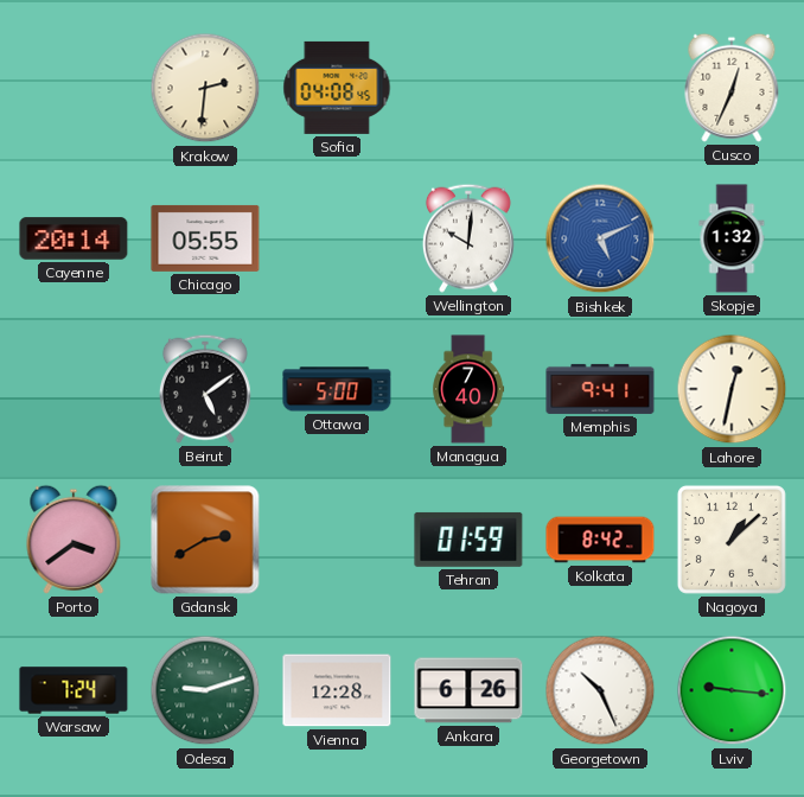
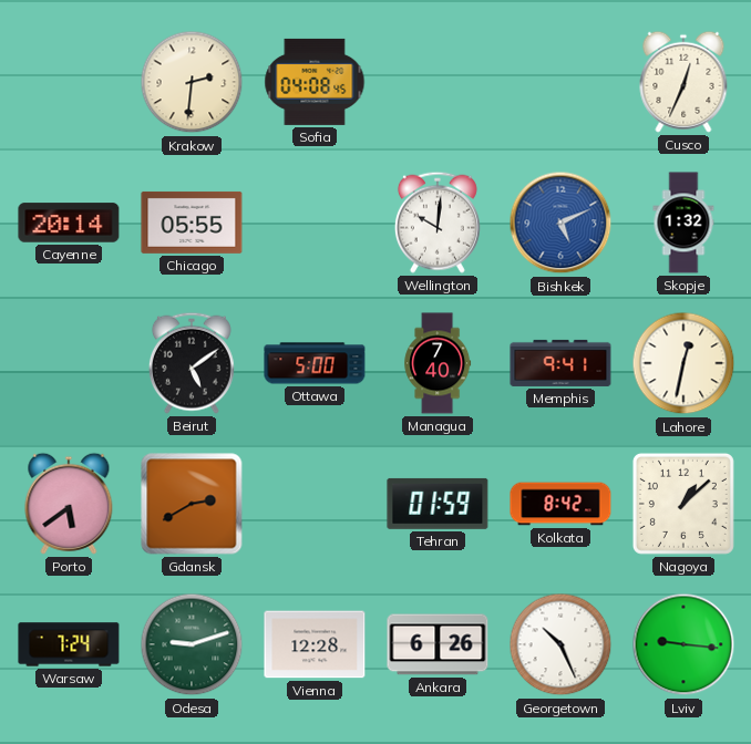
Porto: 3:39 -> 5:39
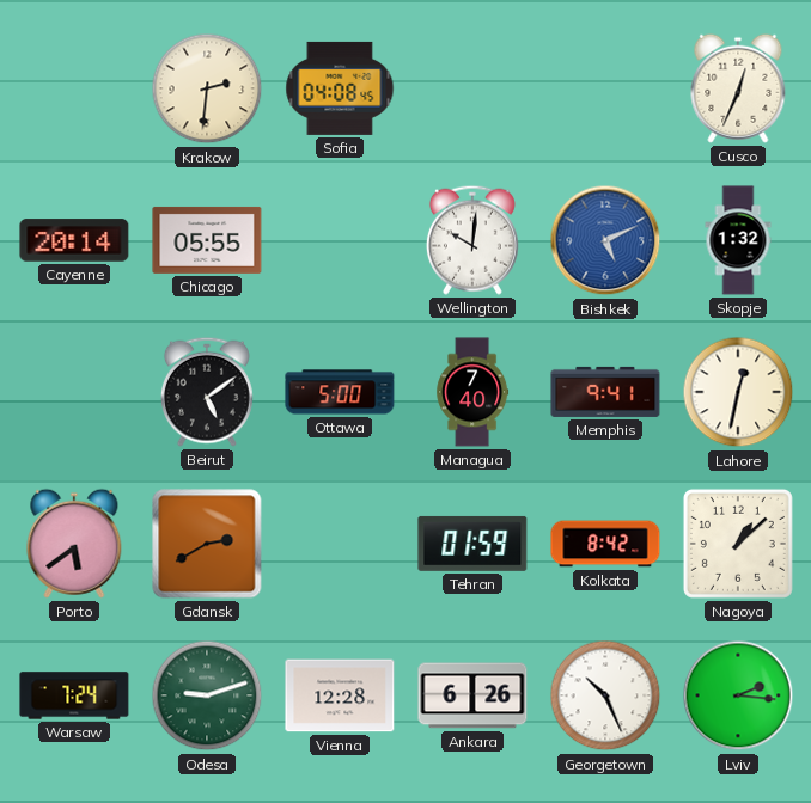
Lviv: 9:16 -> 2:16
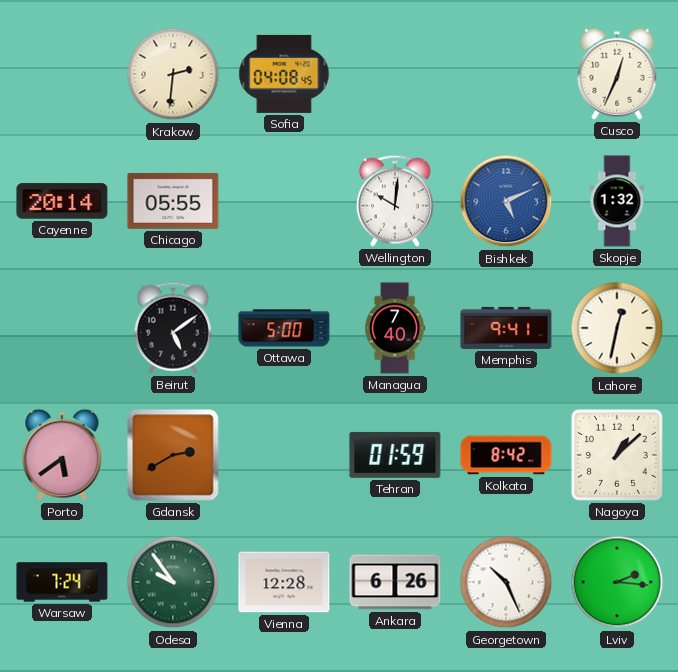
Odesa: 9:12 -> 9:54
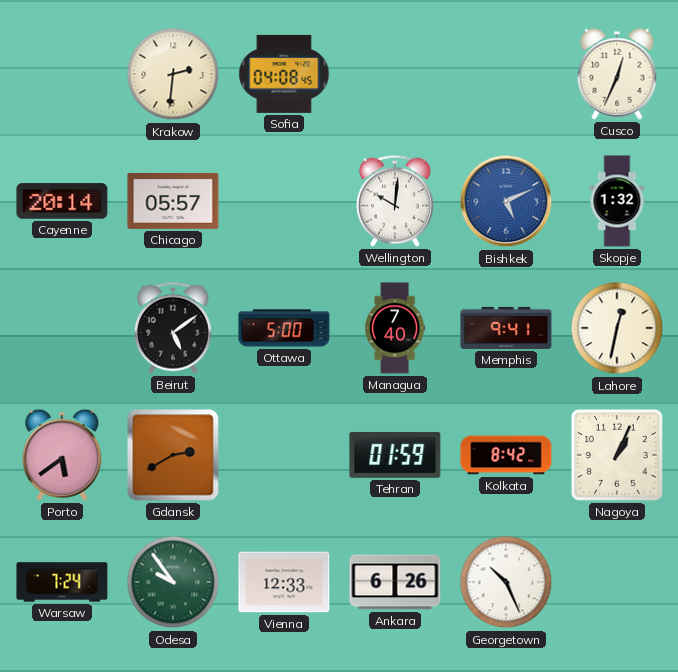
Chicago: 05:55 -> 05:57
Nagoya: 1:08 -> 1:04
Vienna: 12:28 -> 12:33
Lviv: 2:16 -> none
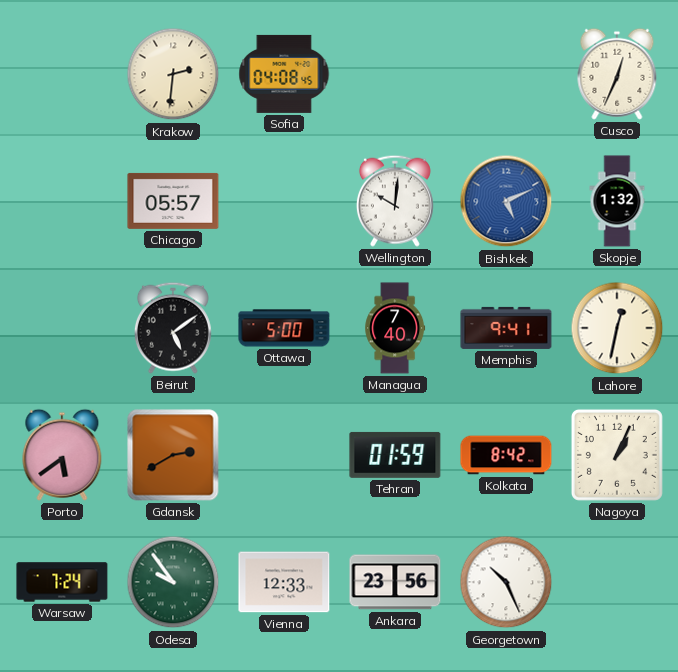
Cayenne: 20:14 -> none
Ankara: 6:26 -> 23:56
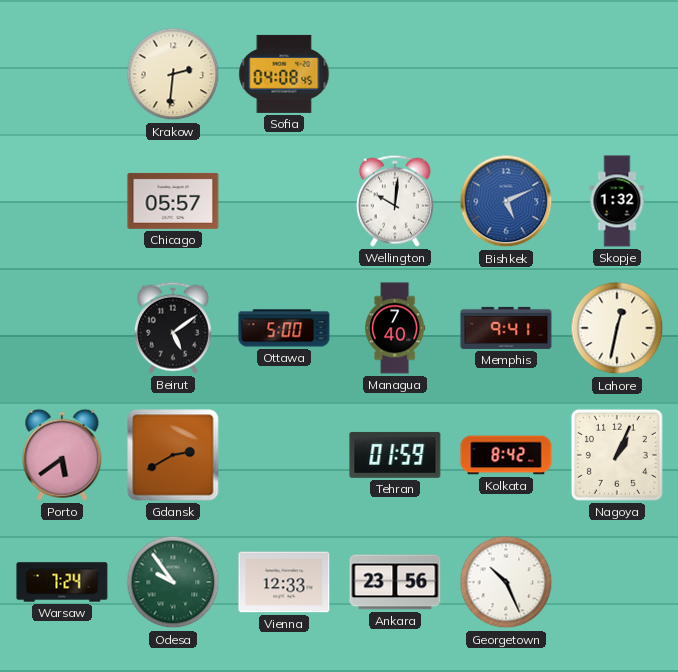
Cusco: 12:34 -> none
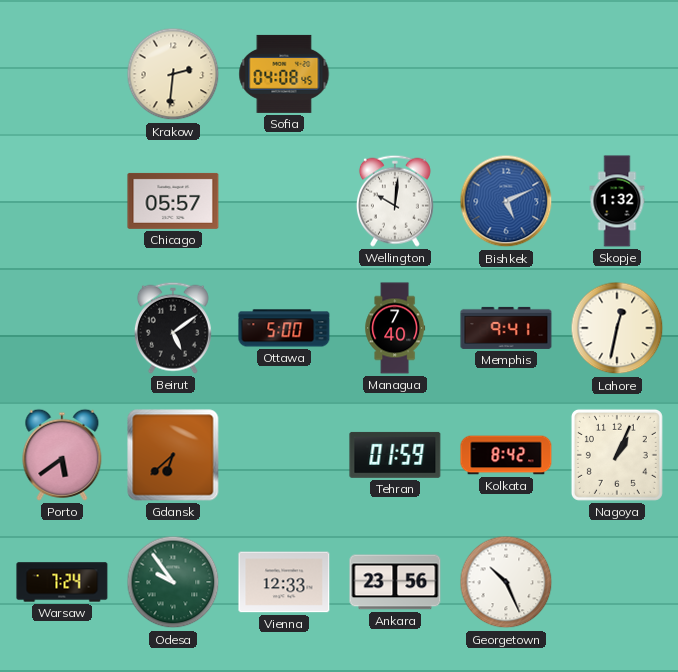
Gdansk: 2:40 -> 6:38
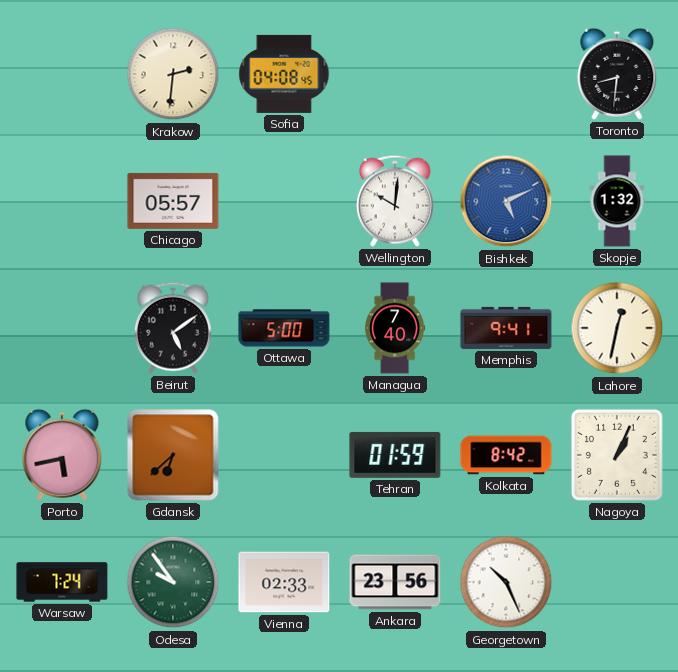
Toronto: none -> 8:31
Porto: 5:39 -> 5:43
Vienna: 12:33 -> 02:33
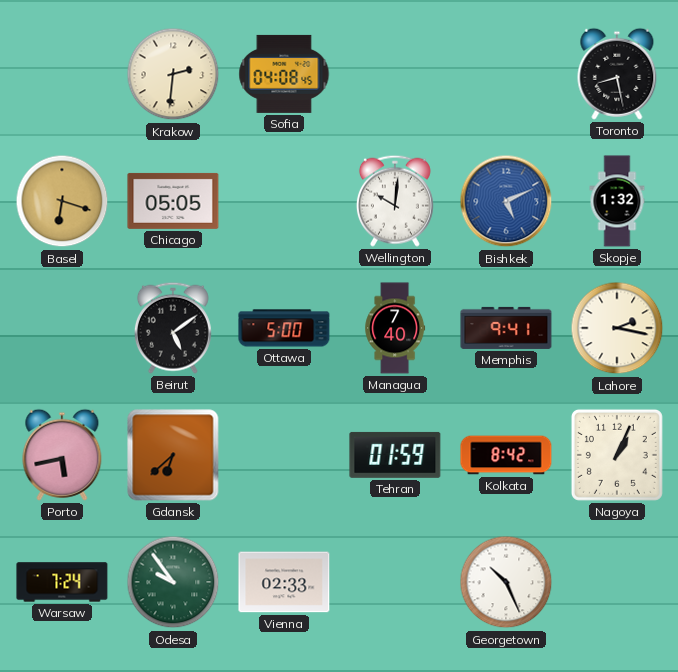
Toronto: 8:31 -> 8:28
Basel: none -> 6:18
Chicago: 05:57 -> 05:05
Lahore: 12:32 -> 2:17
Ankara: 23:56 -> none
